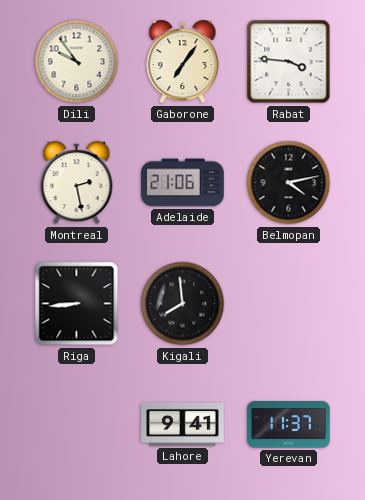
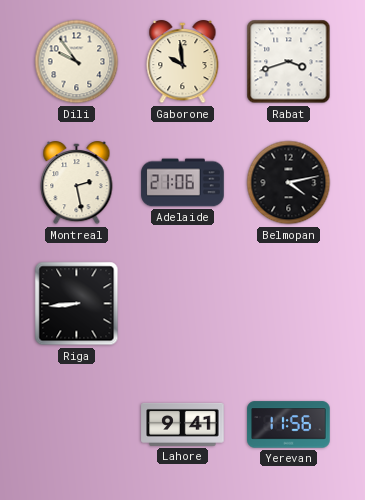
Gaborone: 7:06 -> 9:59
Rabat: 3:46 -> 3:42
Kigali: 7:59 -> none
Yerevan: 11:37 -> 11:56
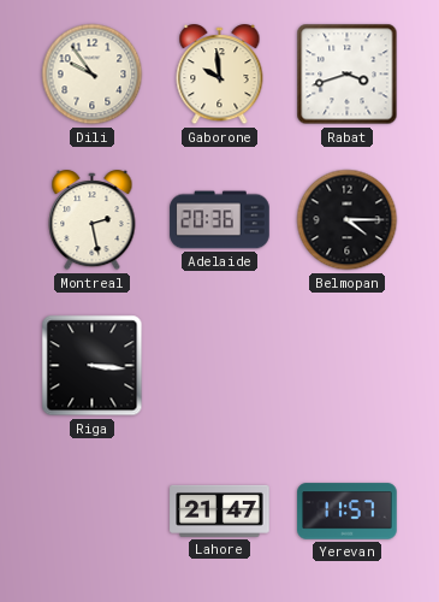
Adelaide: 21:06 -> 20:36
Belmopan: 4:13 -> 4:15
Riga: 8:44 -> 3:16
Lahore: 9:41 -> 21:47
Yerevan: 11:56 -> 11:57
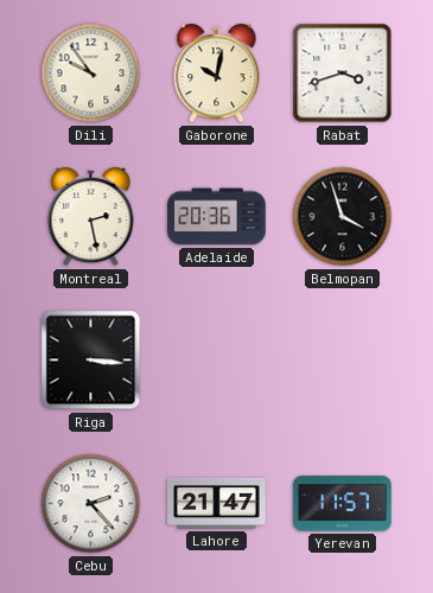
Gaborone: 9:59 -> 10:02
Belmopan: 4:15 -> 3:57
Cebu: none -> 2:23
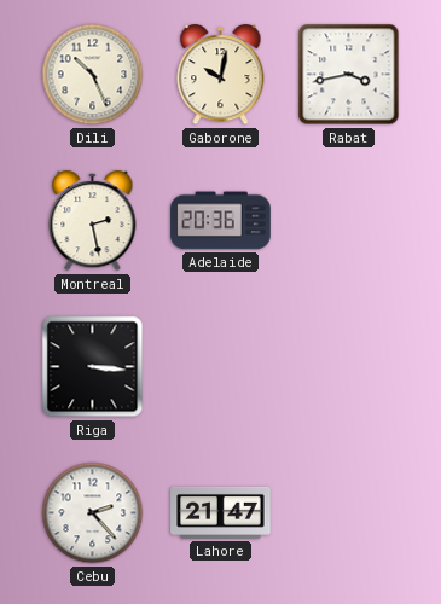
Dili: 9:54 -> 10:26
Rabat: 3:42 -> 3:43
Belmopan: 3:57 -> none
Yerevan: 11:57 -> none
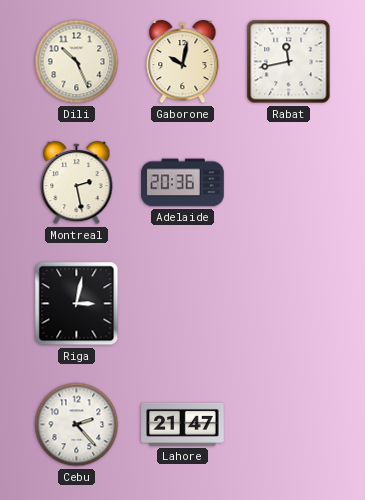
Rabat: 3:43 -> 11:43
Riga: 3:16 -> 3:02
